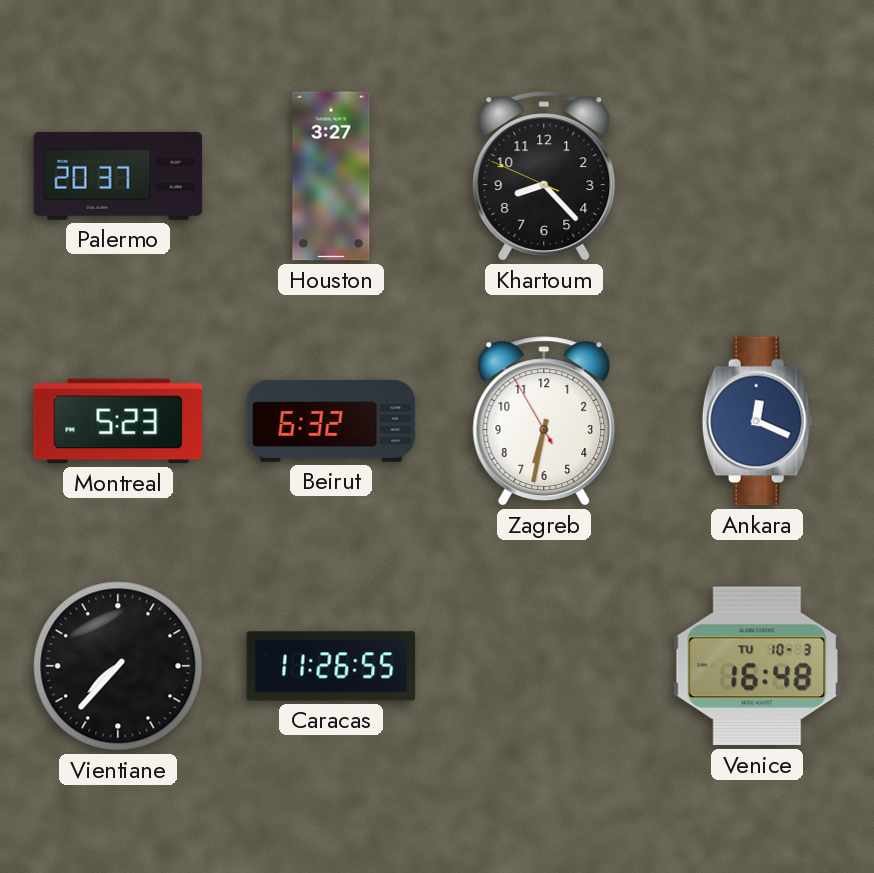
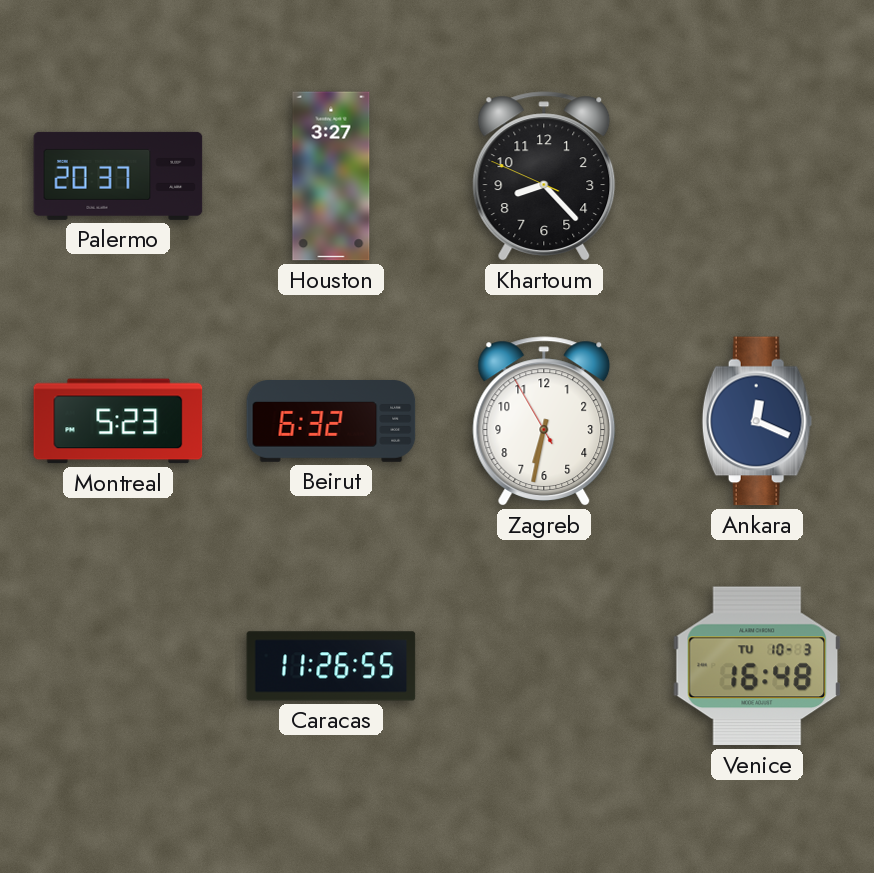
Vientiane: 7:37 -> none
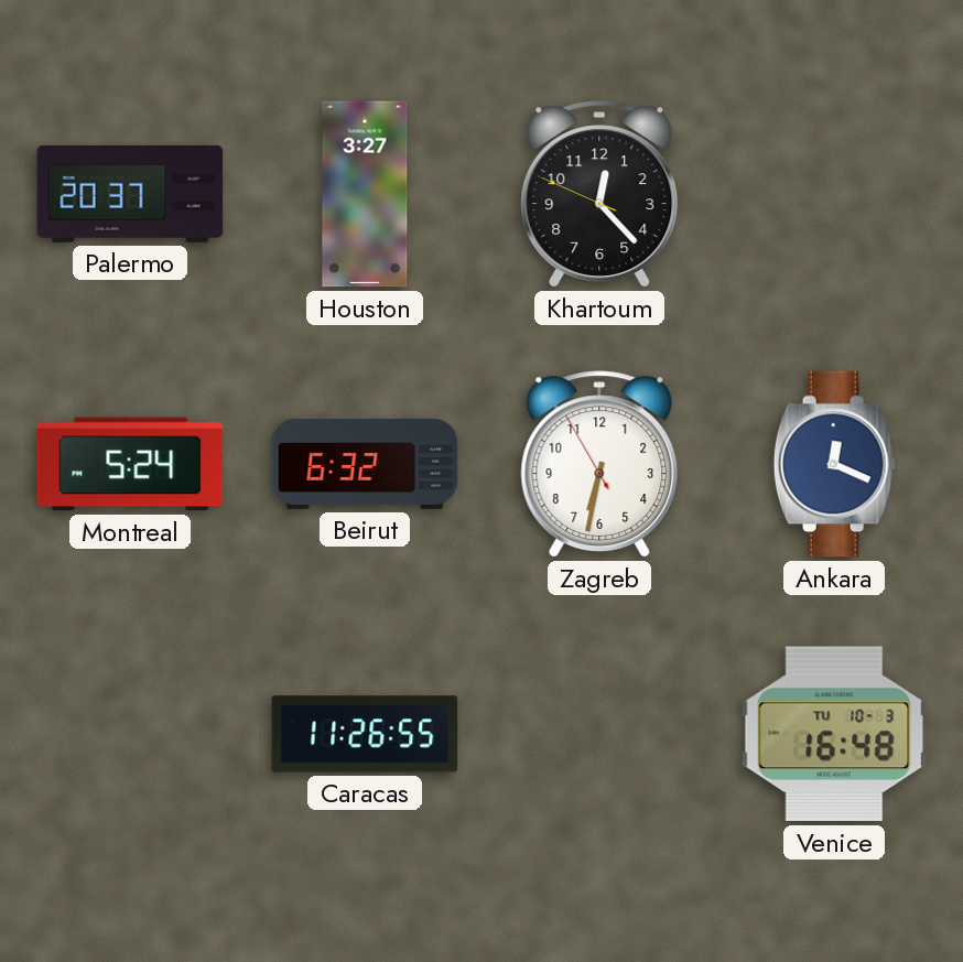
Khartoum: 8:22 -> 12:22
Montreal: 5:23 -> 5:24
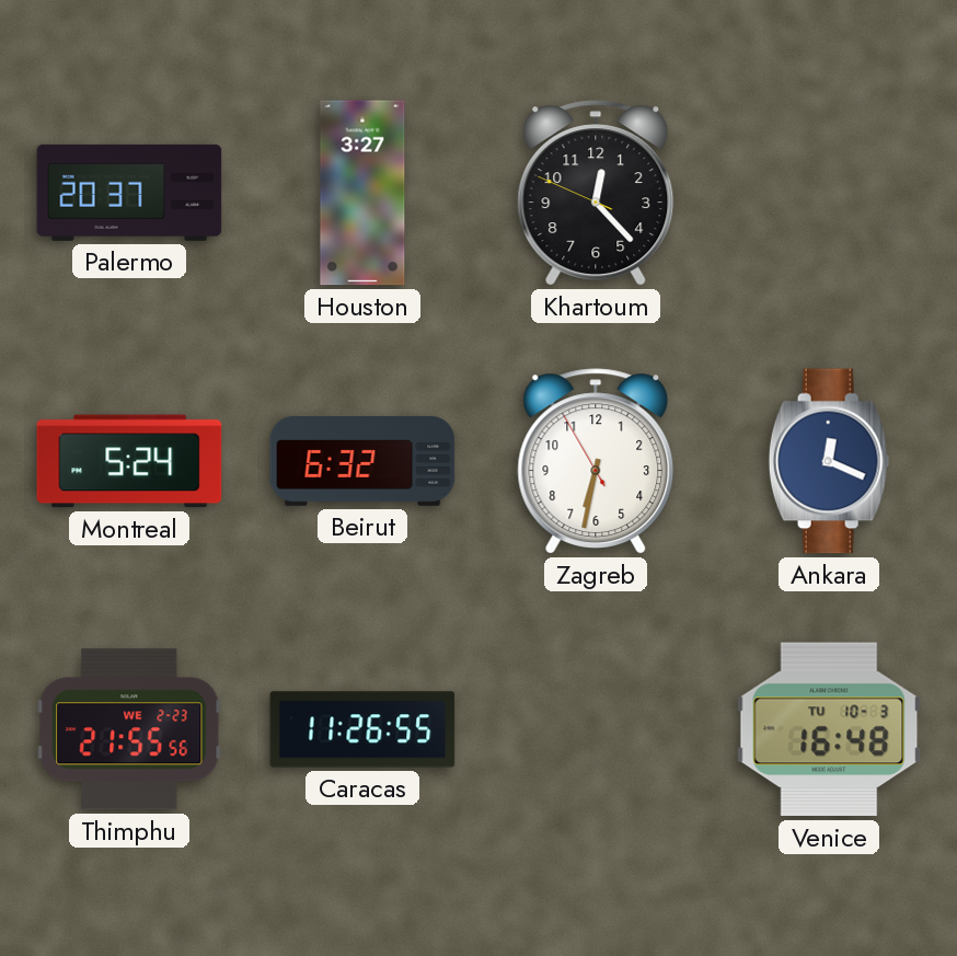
Thimphu: none -> 21:55
